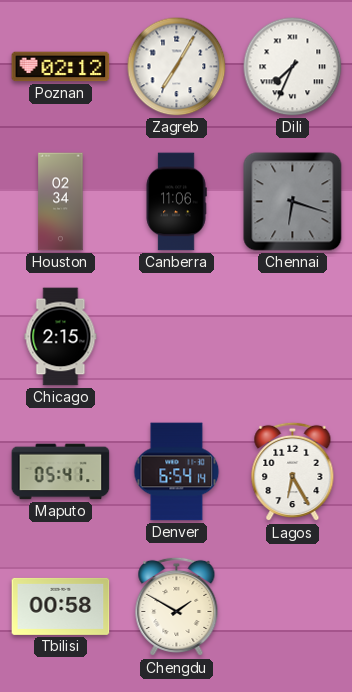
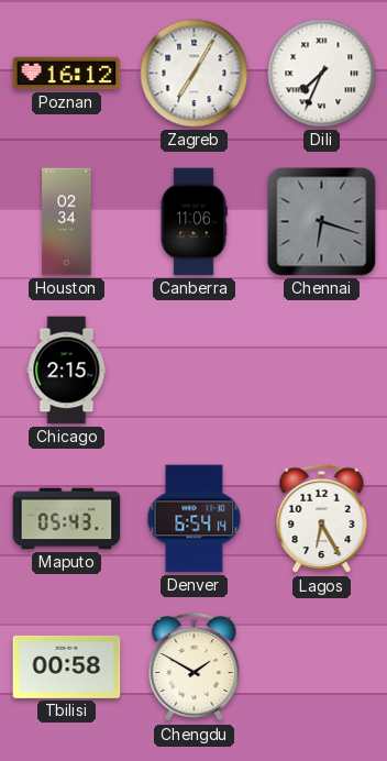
Poznan: 02:12 -> 16:12
Maputo: 05:41 -> 05:43
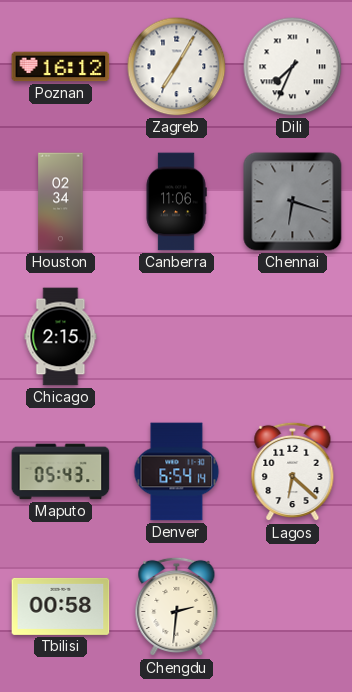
Lagos: 6:25 -> 6:22
Chengdu: 1:50 -> 2:31
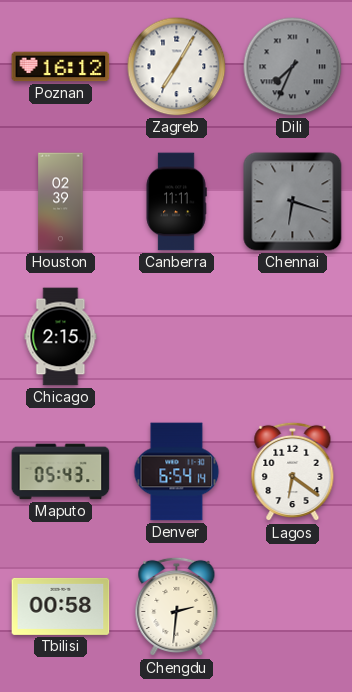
Dili dial: white -> grey
Houston: 02:34 -> 02:39
Canberra: 11:06 -> 11:11
Lagos: 6:22 -> 6:21
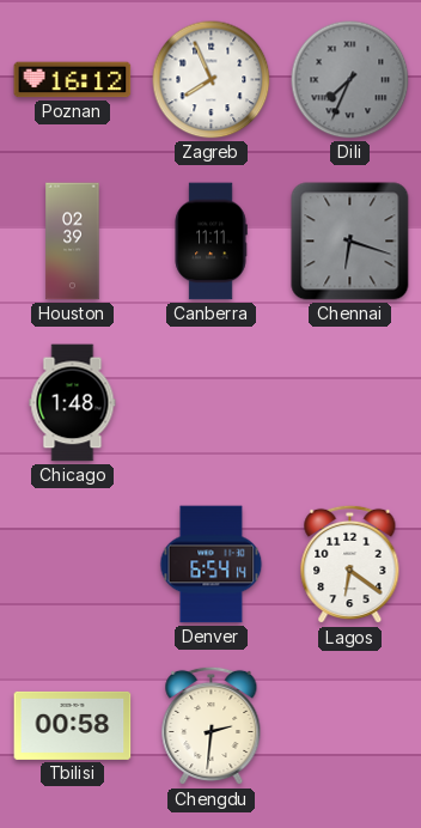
Zagreb: 7:05 -> 7:56
Chicago: 2:15 -> 1:48
Maputo: 05:43 -> none
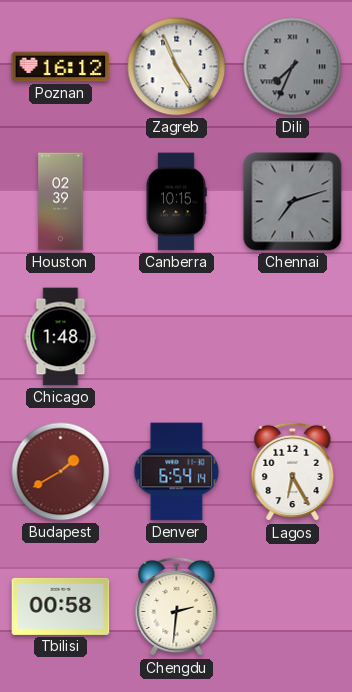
Zagreb: 7:56 -> 4:56
Canberra: 11:11 -> 10:15
Chennai: 6:18 -> 7:12
Budapest: none -> 1:40
Lagos: 6:21 -> 6:25
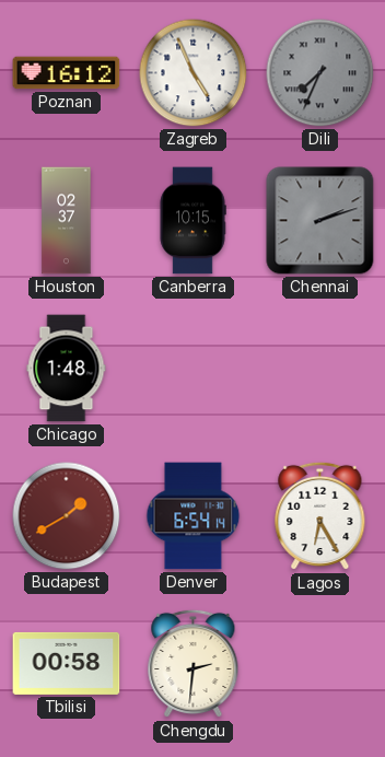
Houston: 02:39 -> 02:37
Chennai: 7:12 -> 2:12
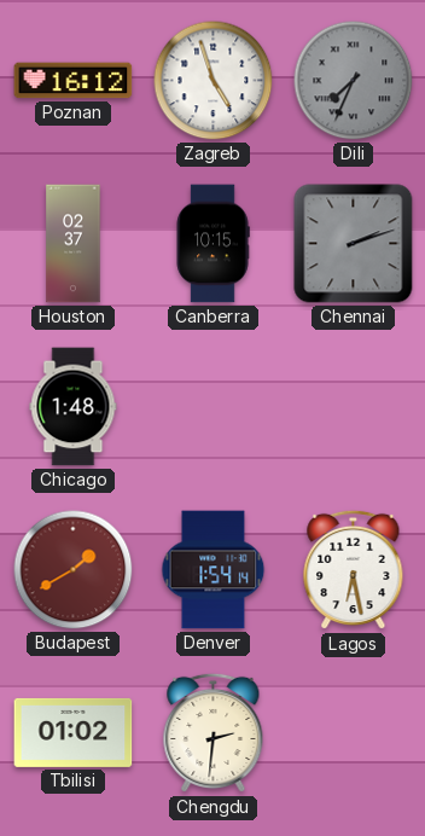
Zagreb: 4:56 -> 4:57
Denver: 6:54 -> 1:54
Lagos: 6:25 -> 6:28
Tbilisi: 00:58 -> 01:02
